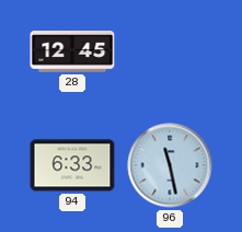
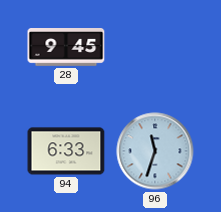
28: 12:45 -> 9:45
96: 11:28 -> 11:33
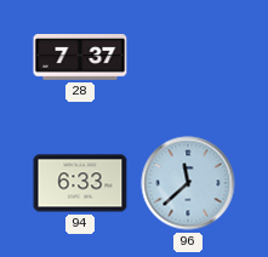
28: 9:45 -> 7:37
96: 11:33 -> 11:38
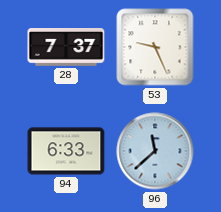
53: none -> 9:26
